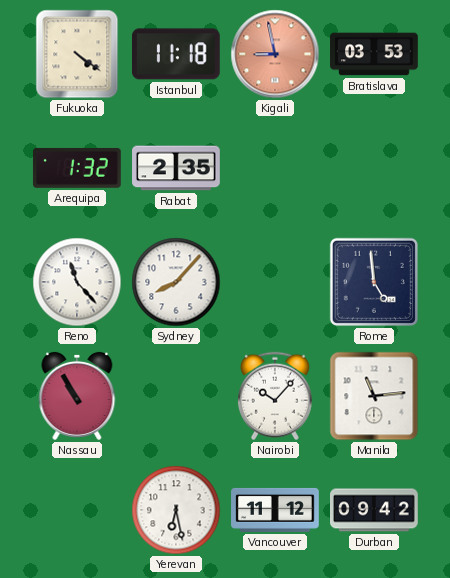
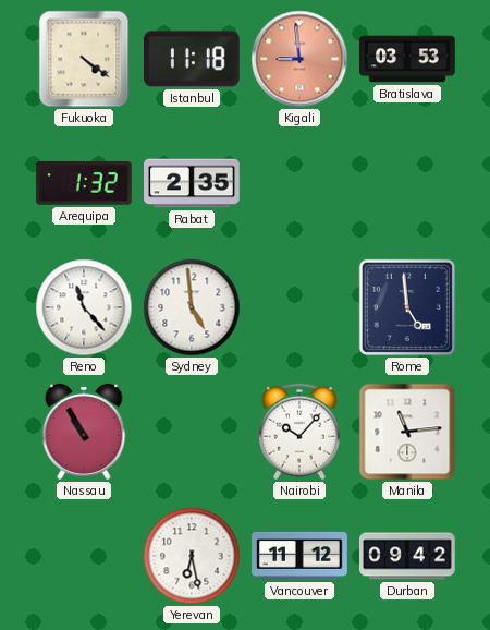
Kigali: 8:58 -> 8:59
Sydney: 8:07 -> 4:59
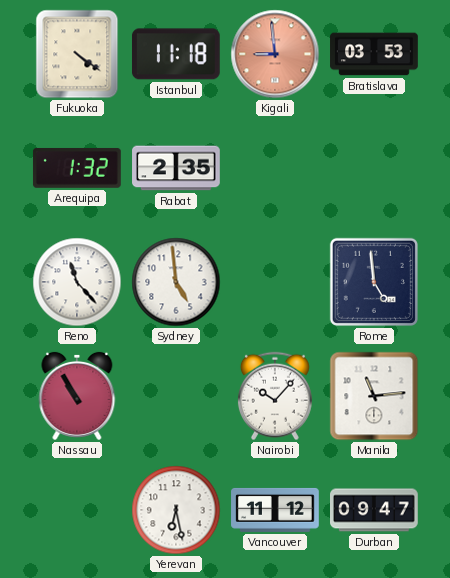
Durban: 09:42 -> 09:47
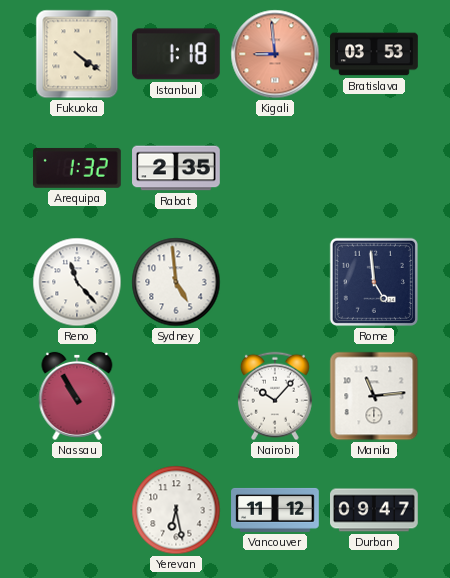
Istanbul: 11:18 -> 1:18
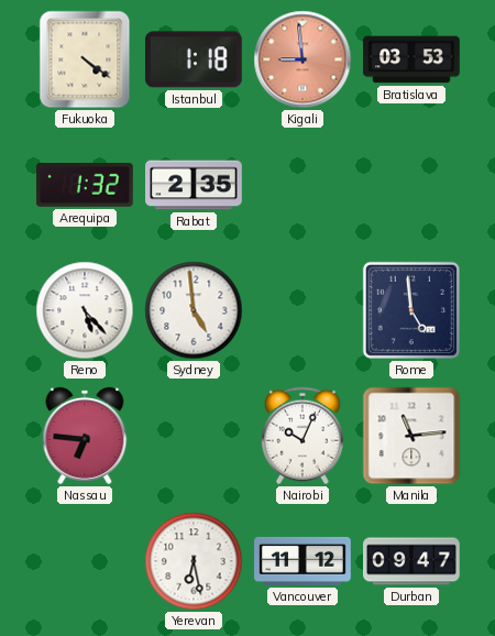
Reno: 11:23 -> 5:23
Nassau: 10:55 -> 6:46
Nairobi: 10:07 -> 10:04
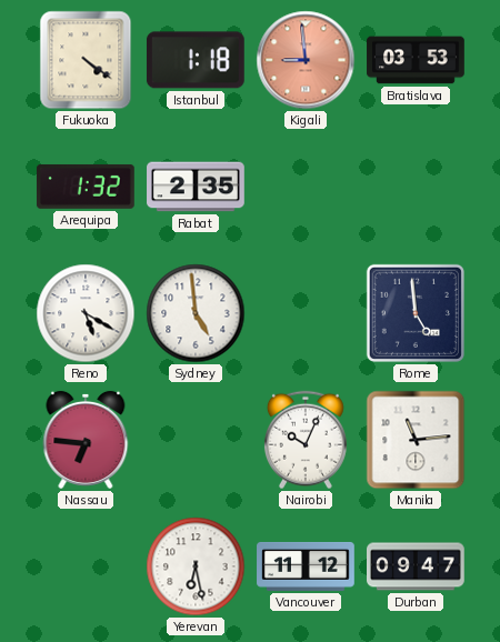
Reno: 5:23 -> 5:20
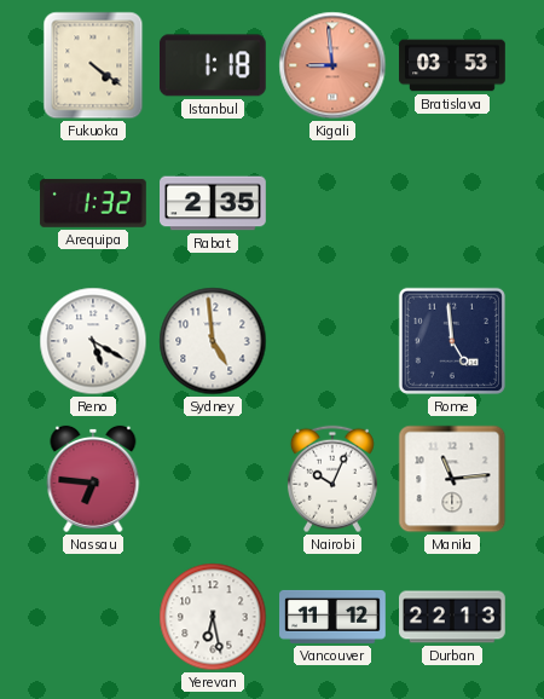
Durban: 09:47 -> 22:13
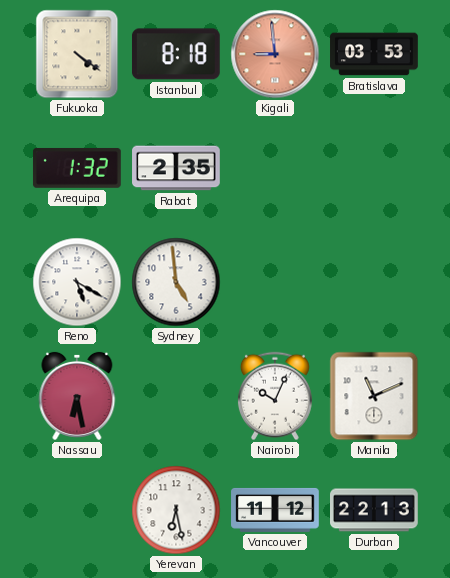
Istanbul: 1:18 -> 8:18
Rome: 4:59 -> none
Nassau: 6:46 -> 6:28
Manila: 11:14 -> 11:11
